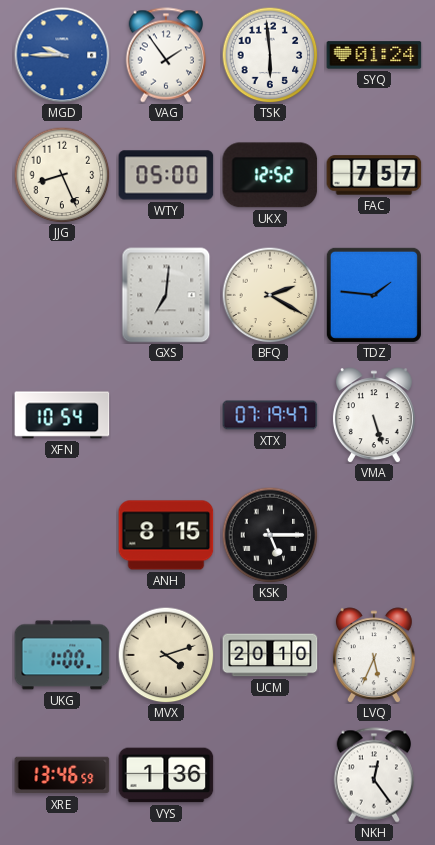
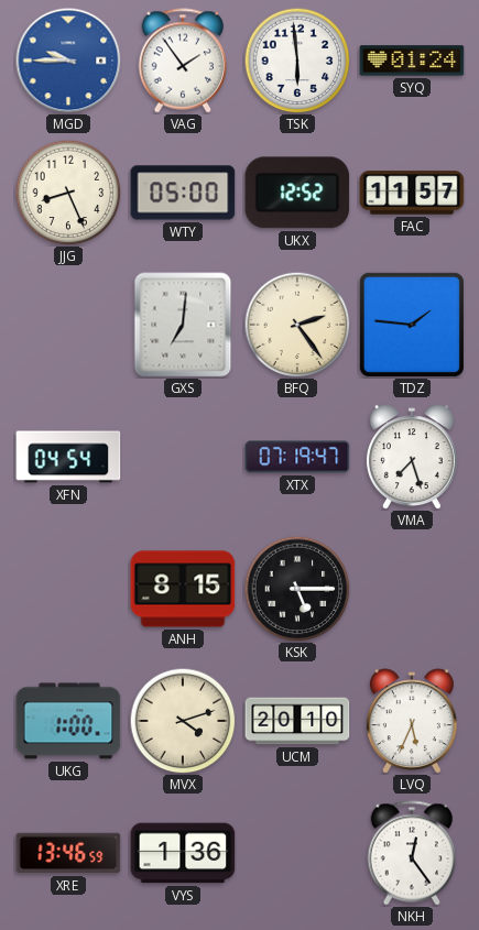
FAC: 7:57 -> 11:57
BFQ: 2:20 -> 2:24
XFN: 10:54 -> 04:54
VMA: 5:27 -> 7:27
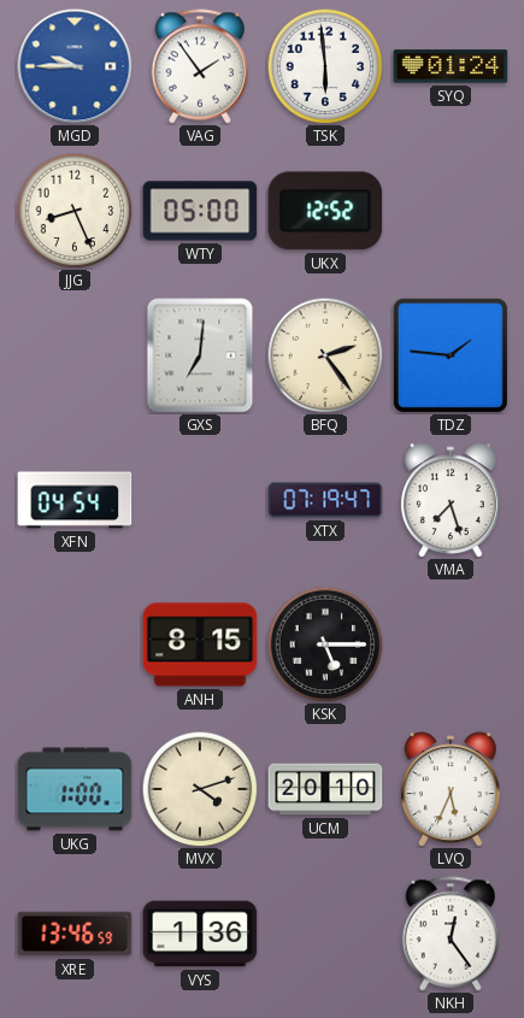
FAC: 11:57 -> none
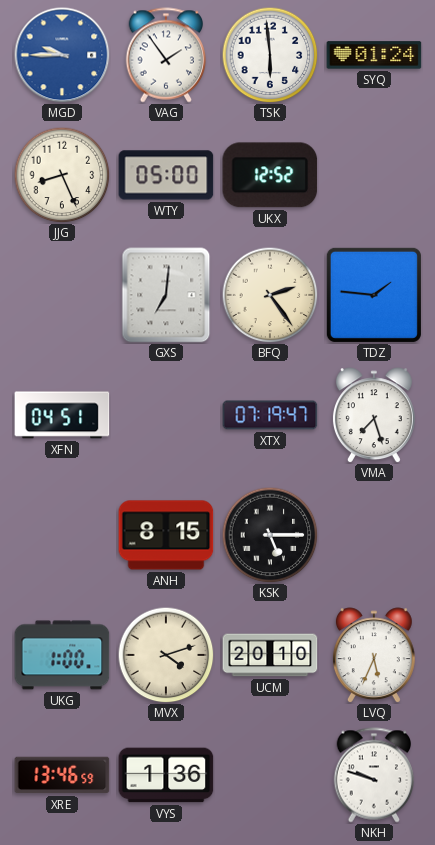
XFN: 04:54 -> 04:51
NKH: 12:24 -> 9:48
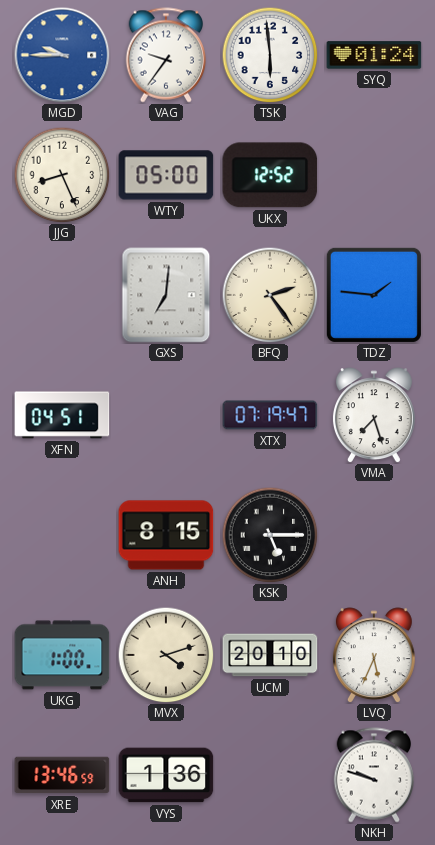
VAG: 1:54 -> 9:36
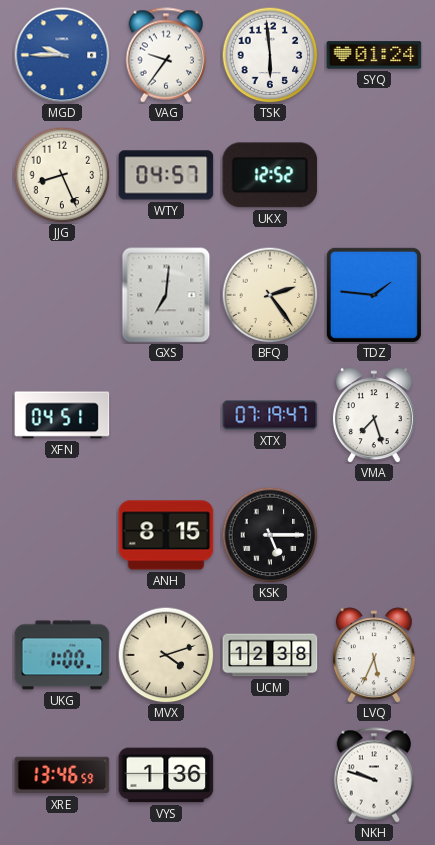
WTY: 05:00 -> 04:57
UCM: 20:10 -> 12:38
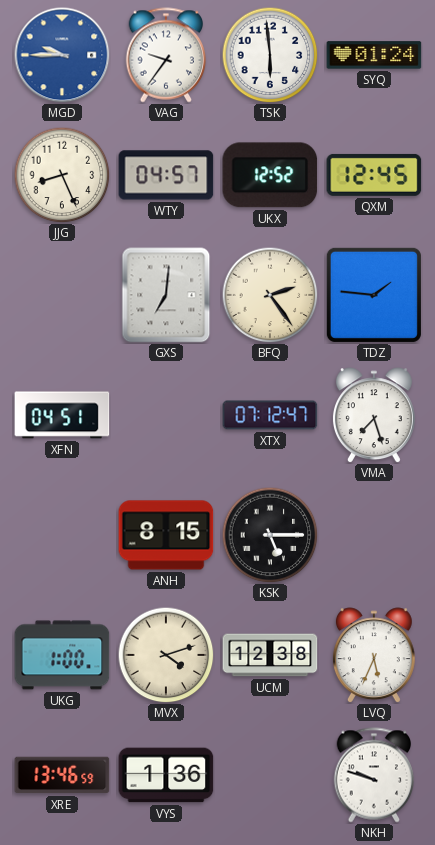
QXM: none -> 12:45
XTX: 07:19 -> 07:12
